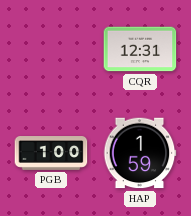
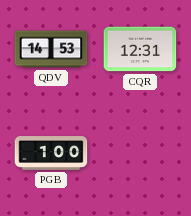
QDV: none -> 14:53
HAP: 1:59 -> none
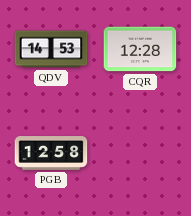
CQR: 12:31 -> 12:28
PGB: 1:00 -> 12:58
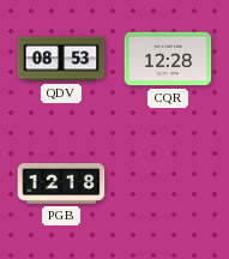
QDV: 14:53 -> 08:53
PGB: 12:58 -> 12:18
